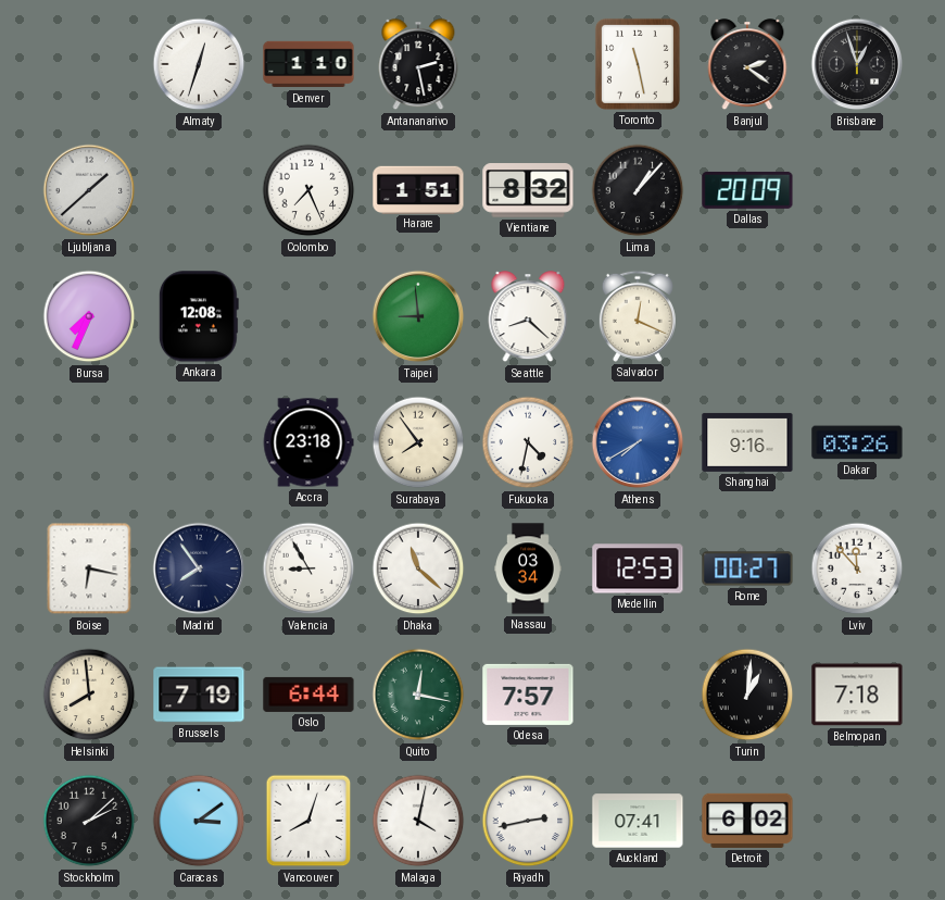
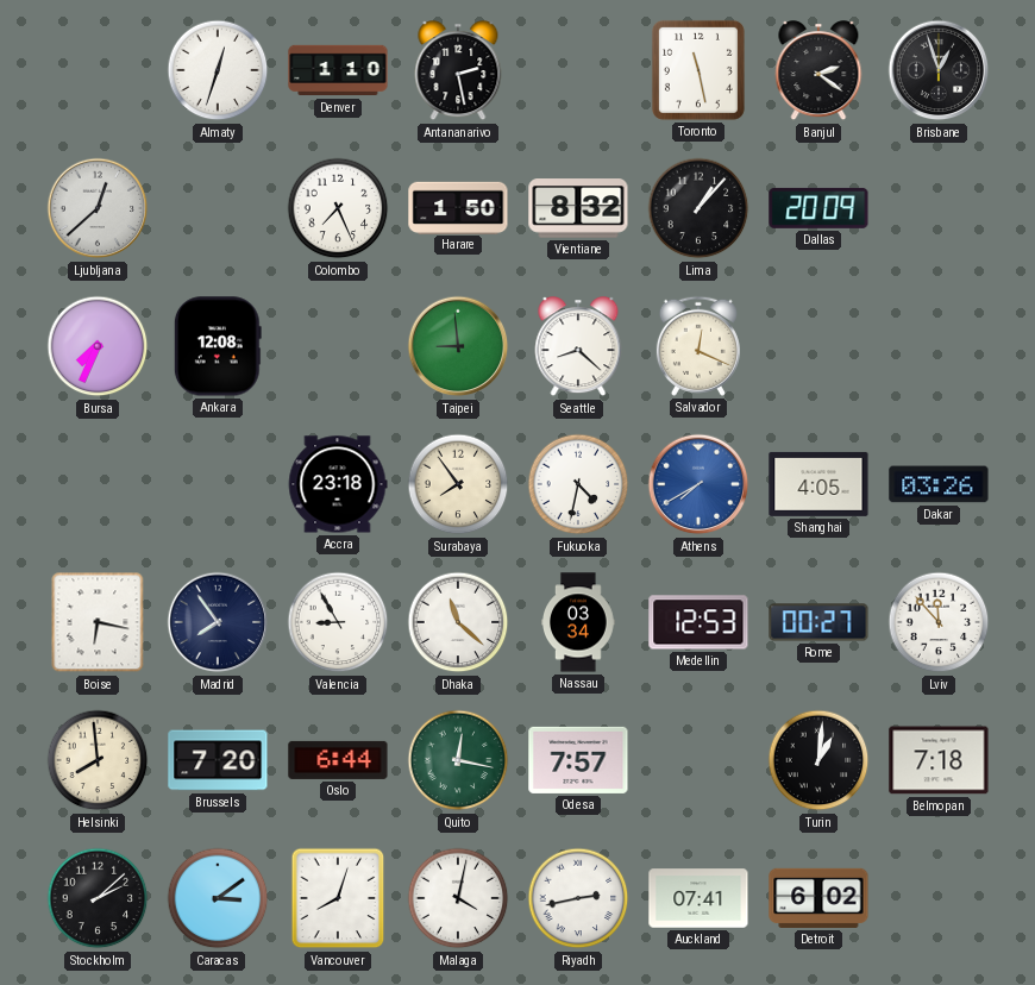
Ljubljana: 1:38 -> 12:38
Harare: 1:51 -> 1:50
Shanghai: 9:16 -> 4:05
Brussels: 7:19 -> 7:20
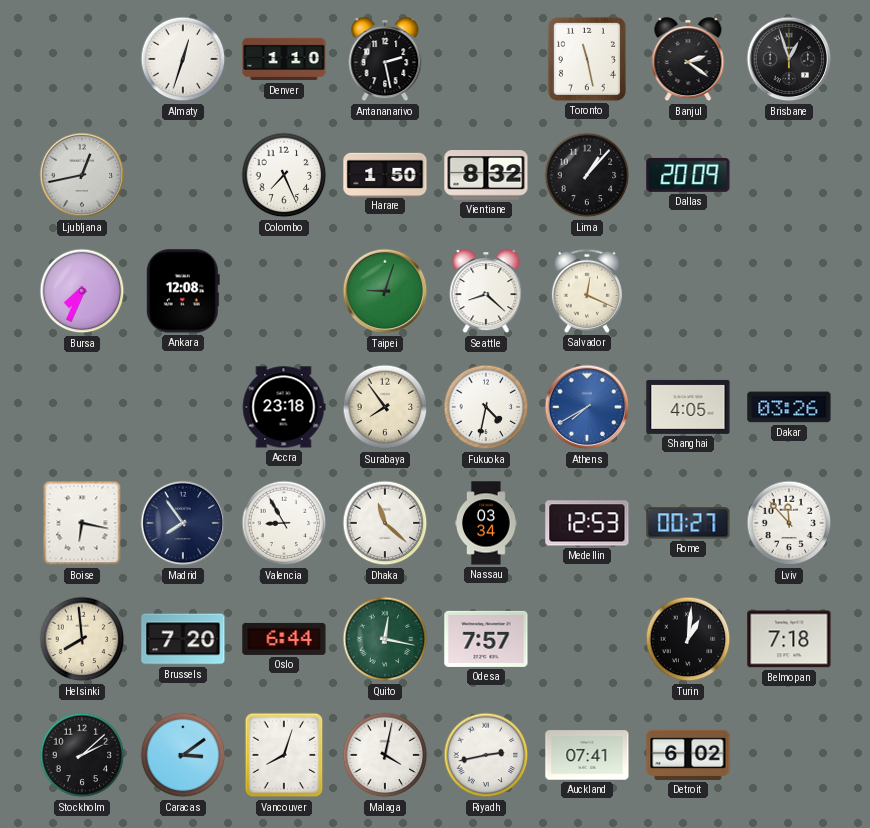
Ljubljana: 12:38 -> 12:43
Taipei: 8:59 -> 9:03
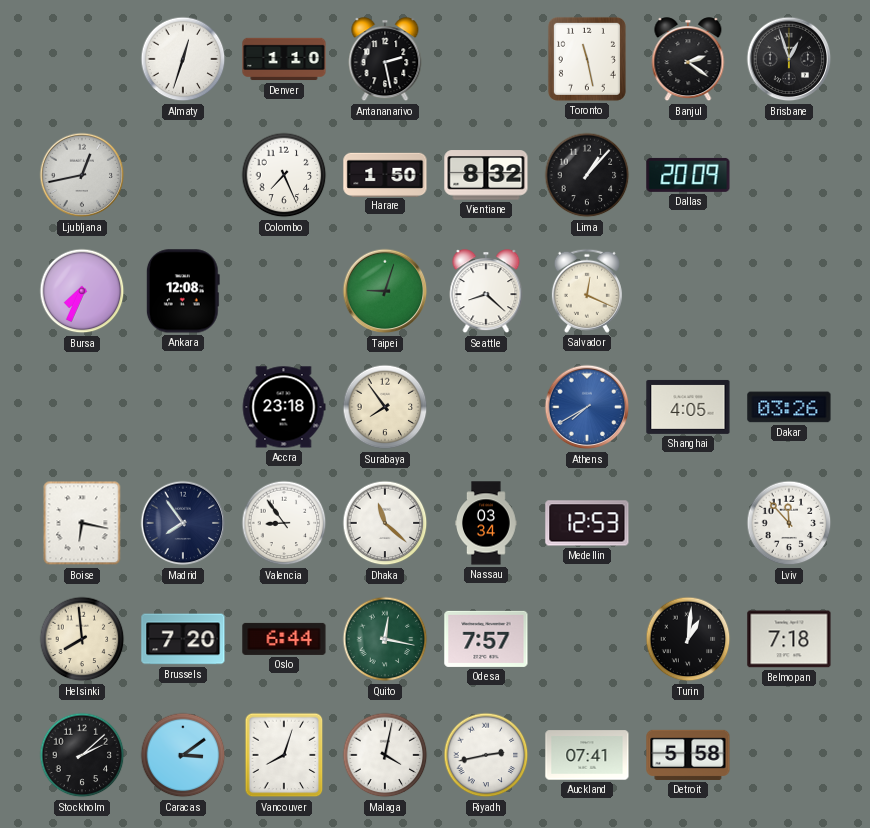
Fukuoka: 4:32 -> none
Valencia: 8:55 -> 8:54
Rome: 00:27 -> none
Detroit: 6:02 -> 5:58
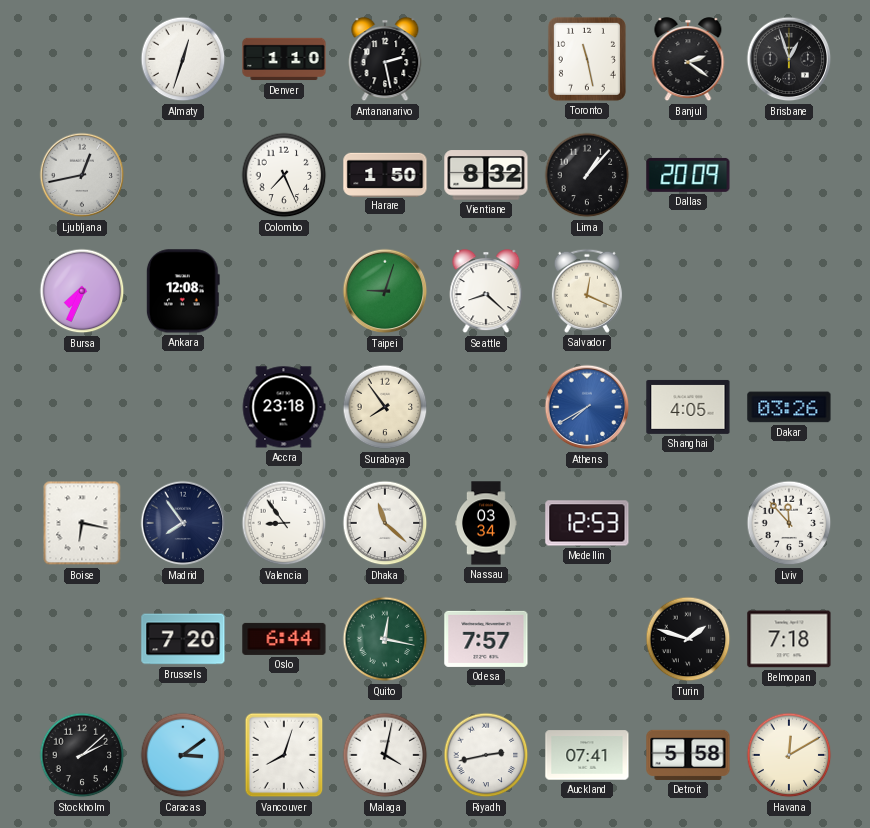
Helsinki: 7:59 -> none
Turin: 1:01 -> 1:48
Havana: none -> 12:10
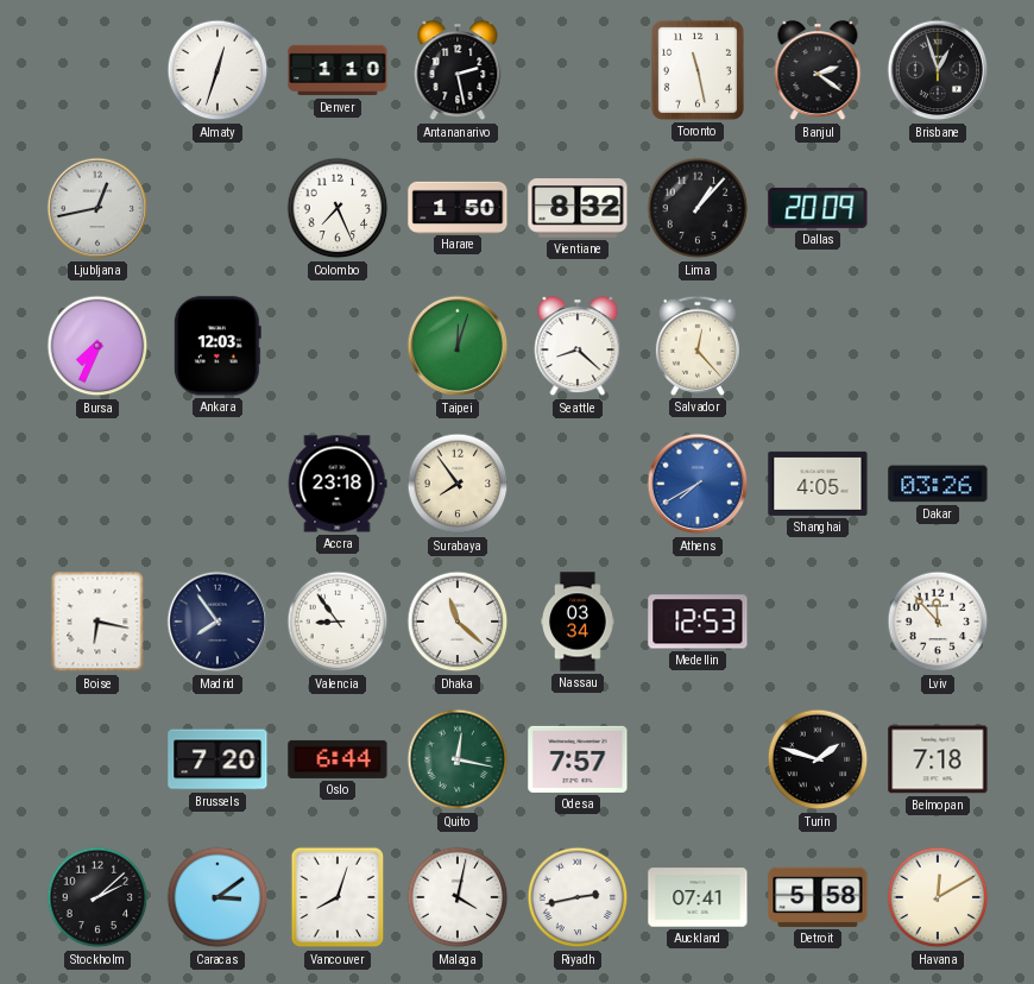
Ankara: 12:08 -> 12:03
Taipei: 9:03 -> 12:03
Salvador: 12:19 -> 12:23
